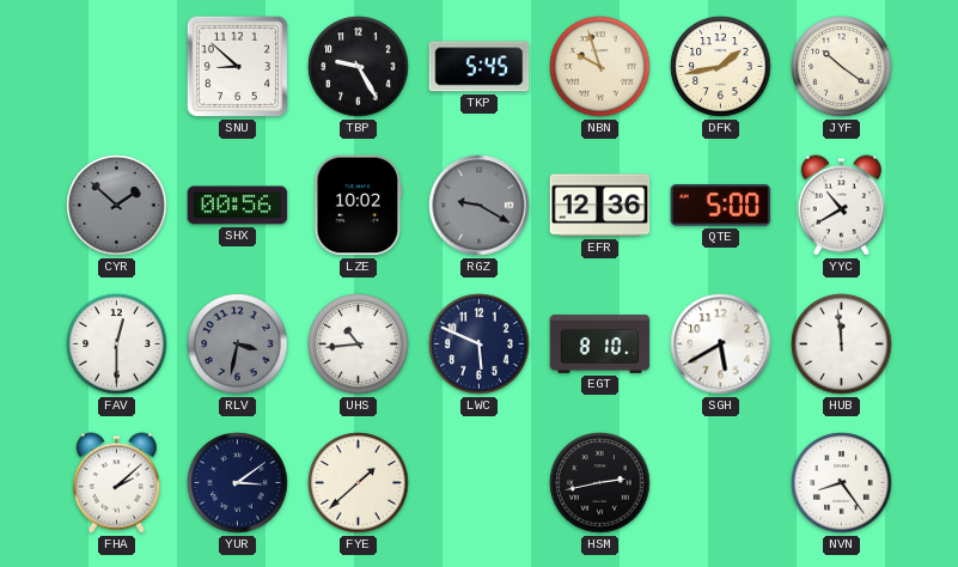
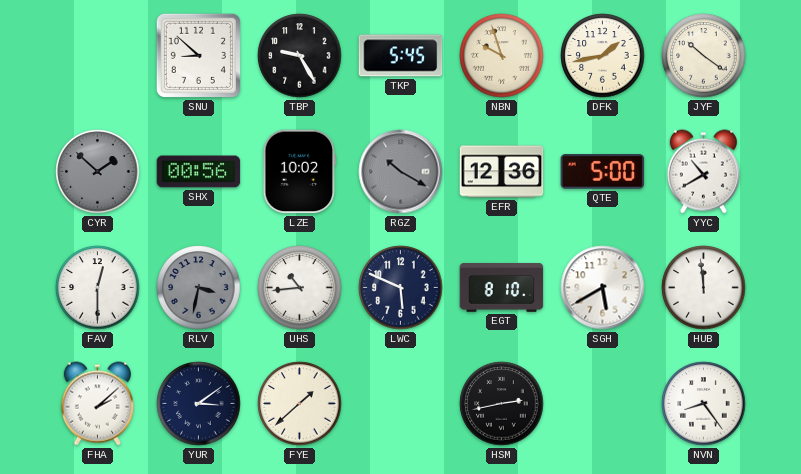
RGZ: 9:20 -> 10:20
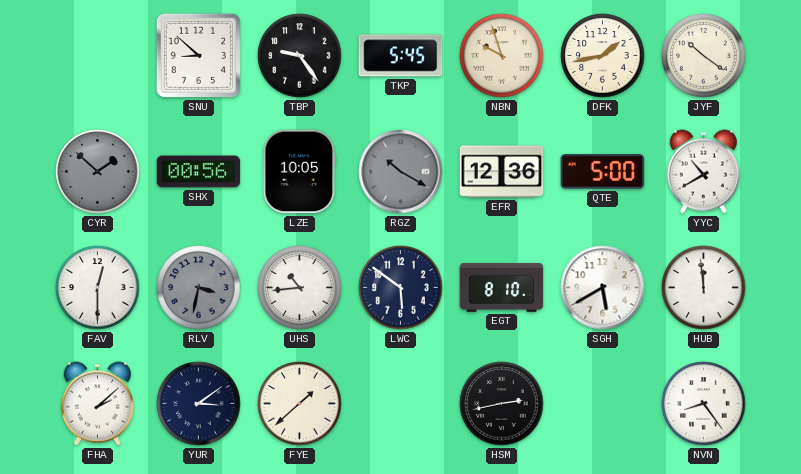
TBP: 9:25 -> 9:24
LZE: 10:02 -> 10:05
LWC: 5:49 -> 5:51
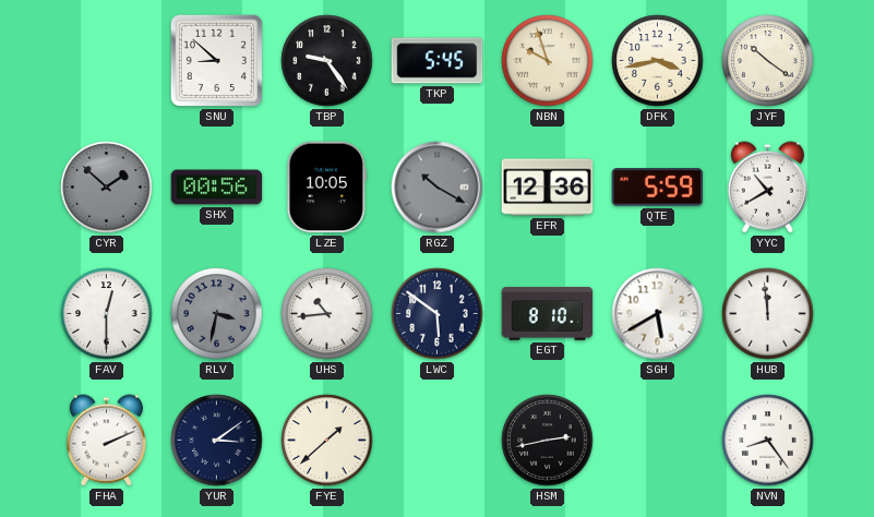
DFK: 1:43 -> 3:43
QTE: 5:00 -> 5:59
FHA: 2:08 -> 2:11
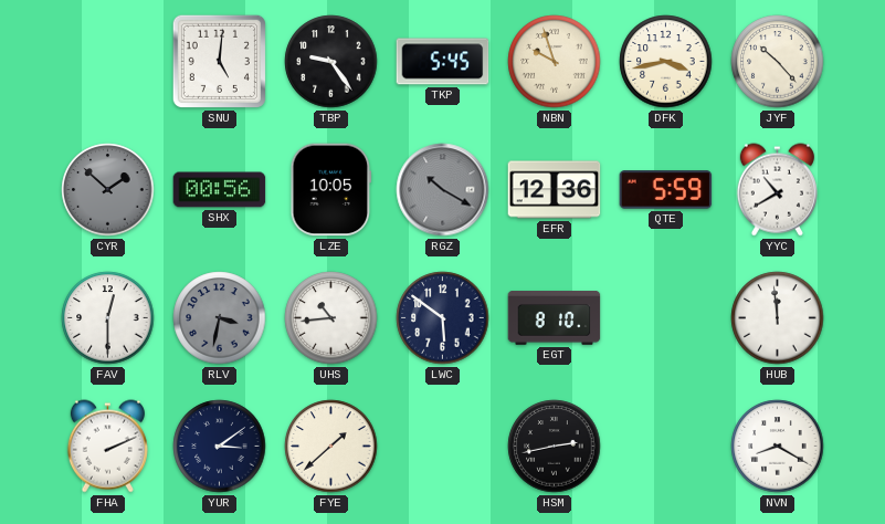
SNU: 8:52 -> 5:01
JYF: 10:21 -> 10:23
SGH: 5:40 -> none
NVN: 8:24 -> 8:20
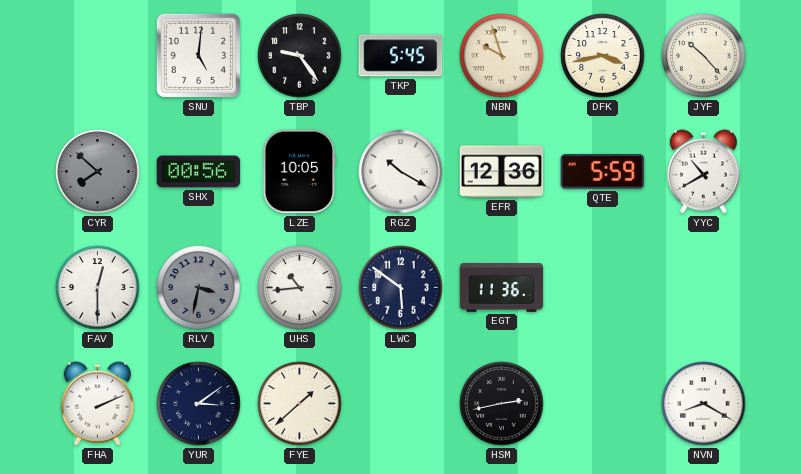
CYR: 1:52 -> 7:52
RGZ dial: grey -> white
EGT: 8:10 -> 11:36
HUB: 11:59 -> none
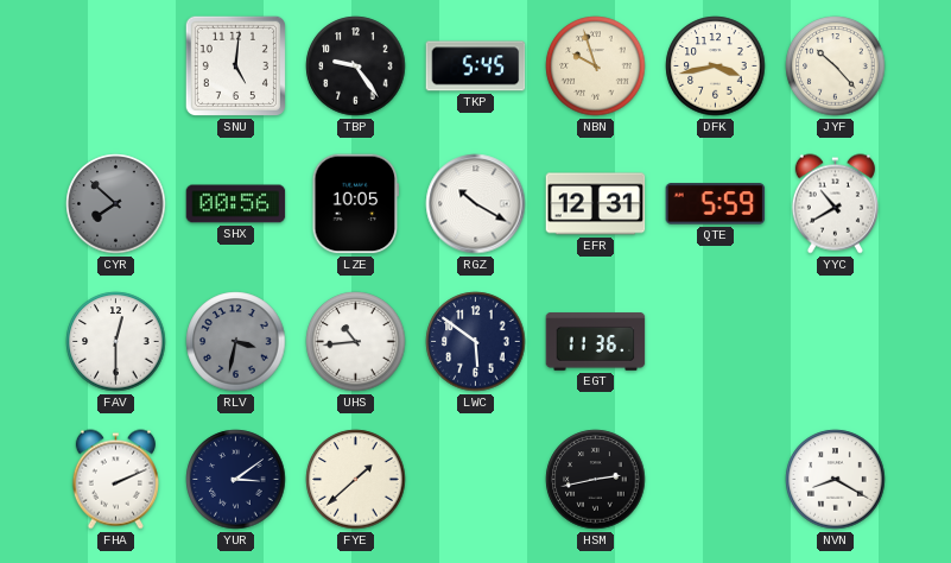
EFR: 12:36 -> 12:31
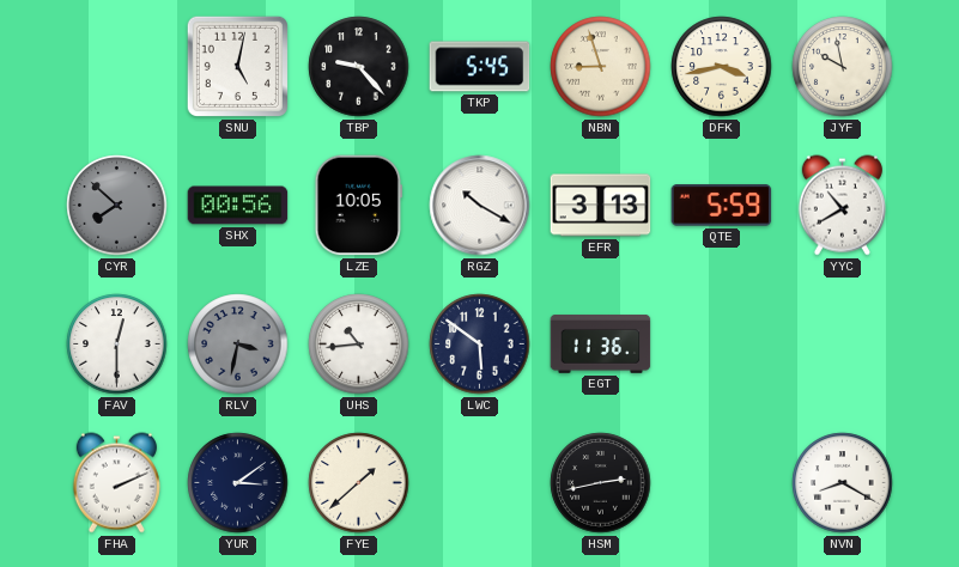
SNU: 5:01 -> 5:02
TBP: 9:24 -> 9:23
NBN: 9:57 -> 8:57
JYF: 10:23 -> 9:58
EFR: 12:31 -> 3:13
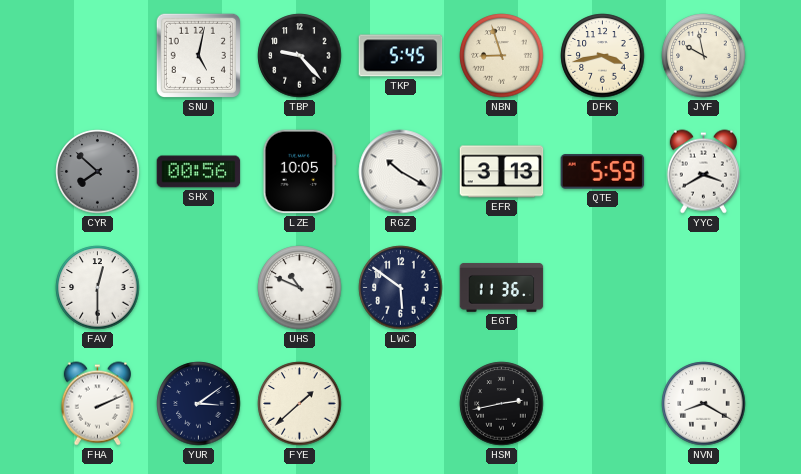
YYC: 10:40 -> 3:40
RLV: 3:32 -> none
UHS: 10:44 -> 10:49
